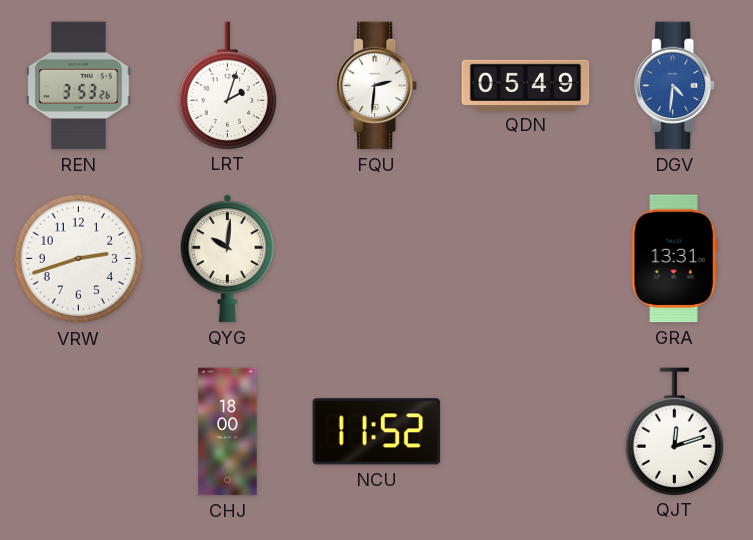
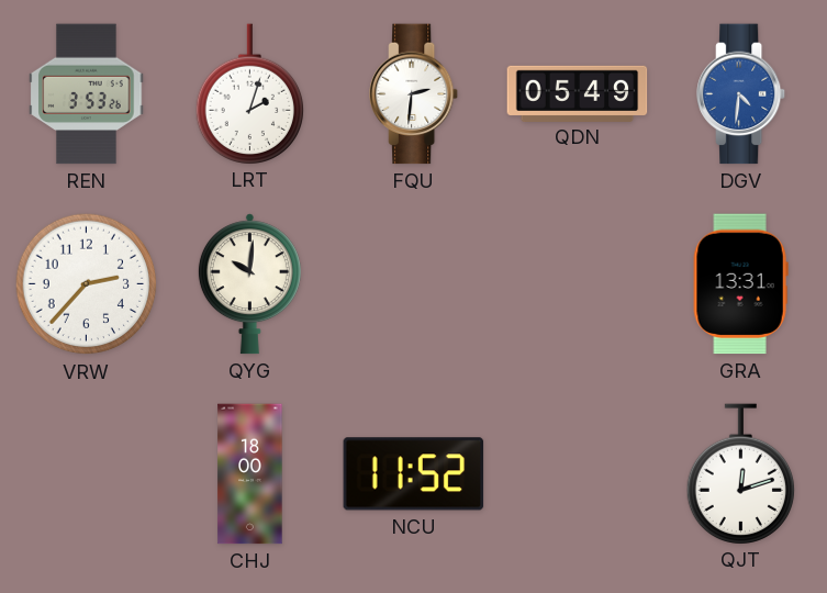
VRW: 2:42 -> 2:37
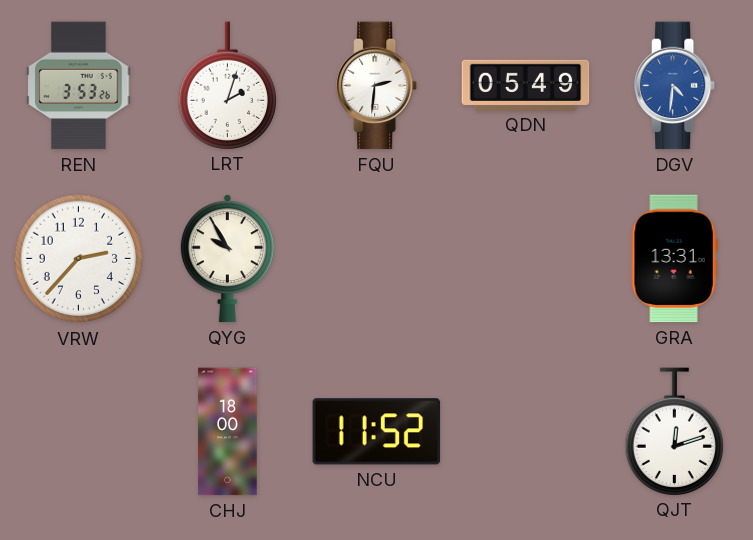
QYG: 10:01 -> 9:55
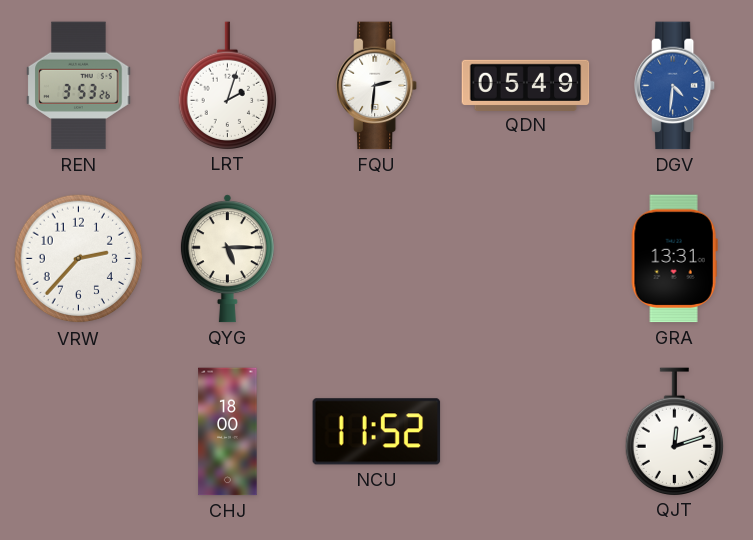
QYG: 9:55 -> 5:15
